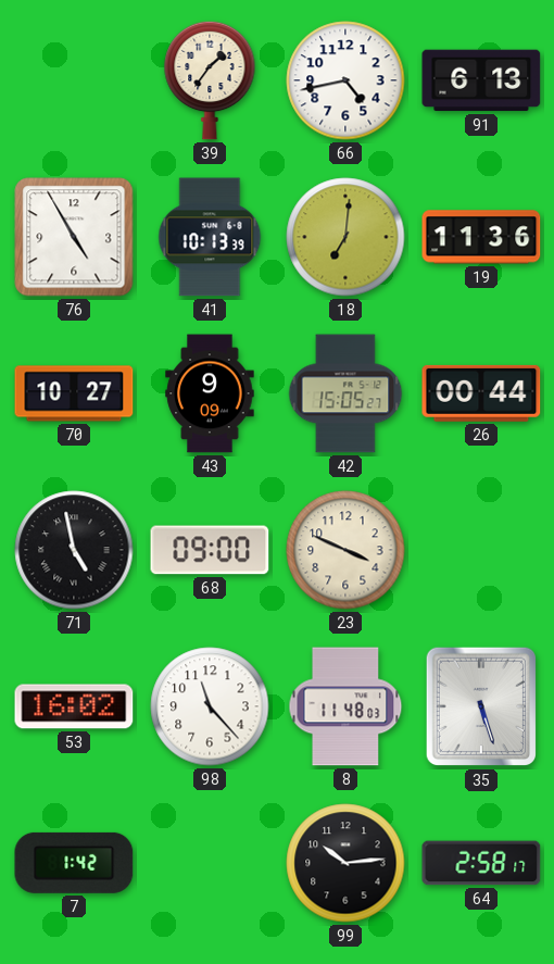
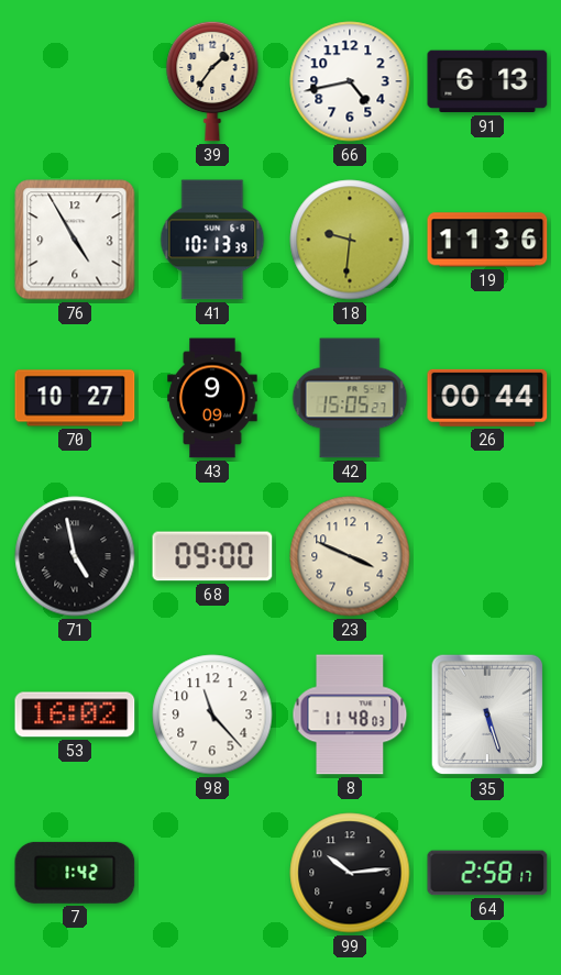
18: 7:01 -> 9:31
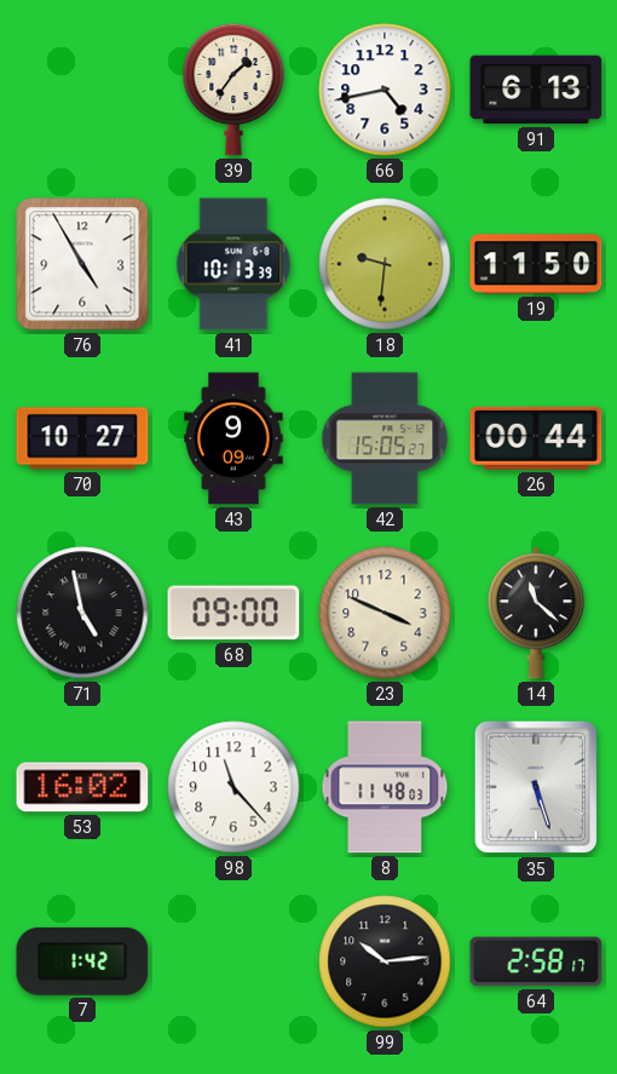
19: 11:36 -> 11:50
14: none -> 11:22
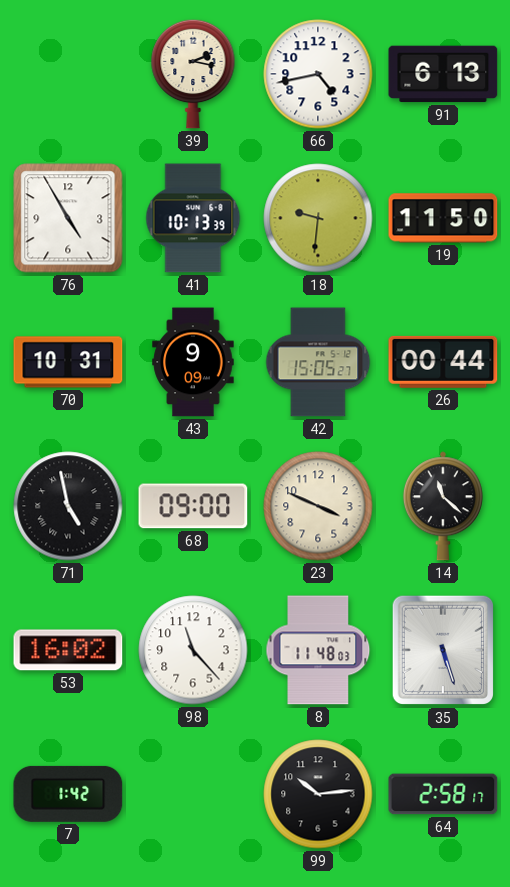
39: 1:36 -> 2:17
70: 10:27 -> 10:31
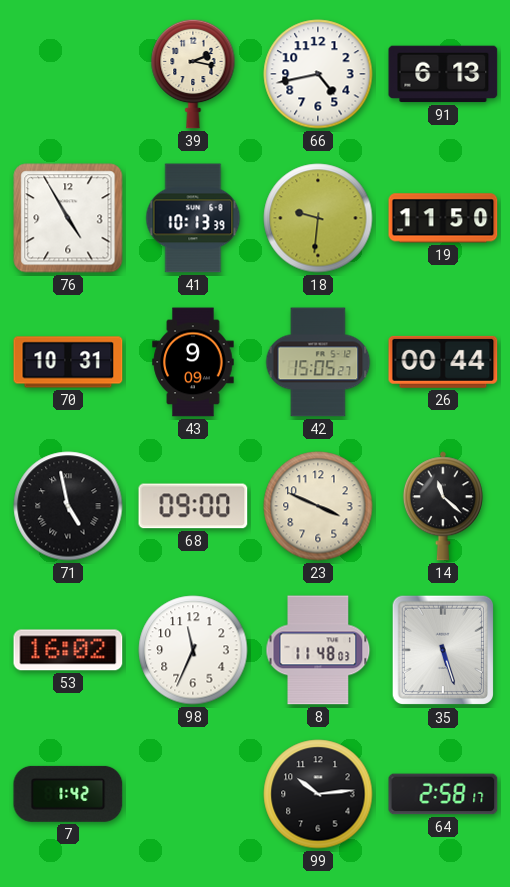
98: 11:23 -> 11:34
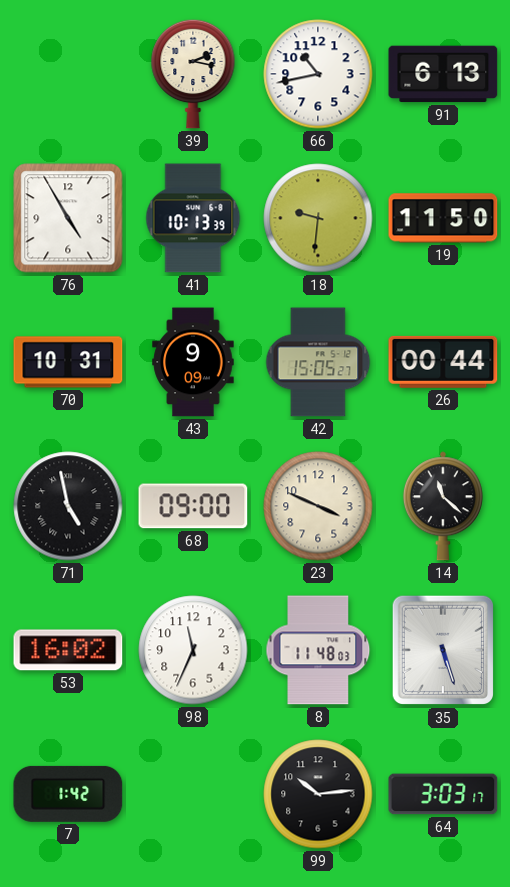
66: 4:43 -> 10:43
64: 2:58 -> 3:03
